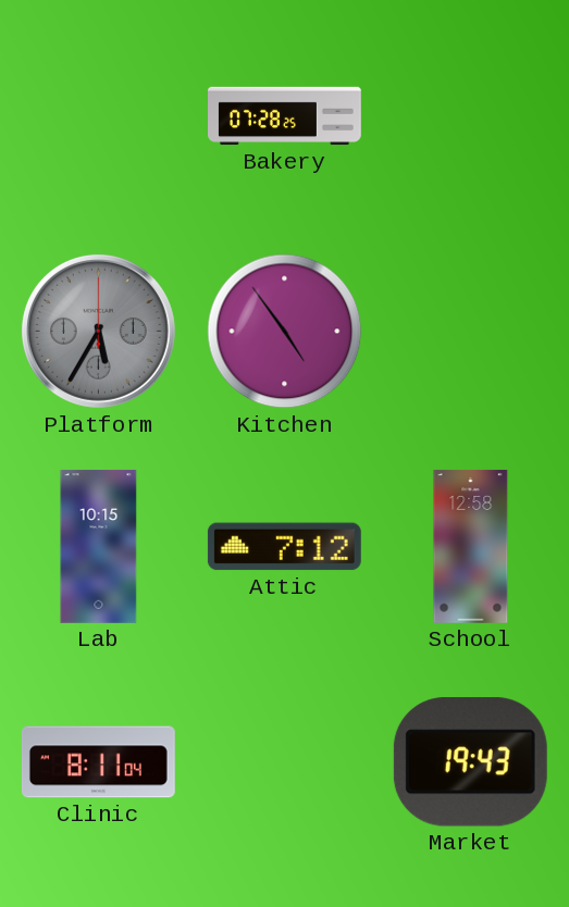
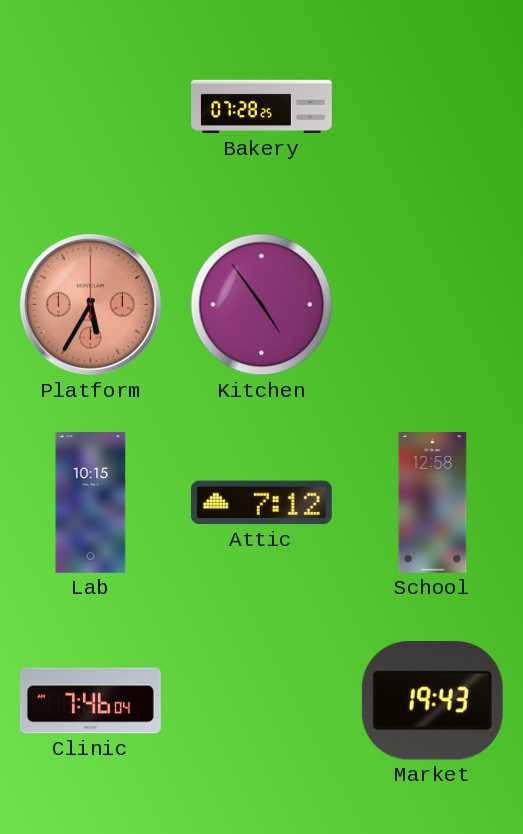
Platform dial: grey -> salmon
Clinic: 8:11 -> 7:46
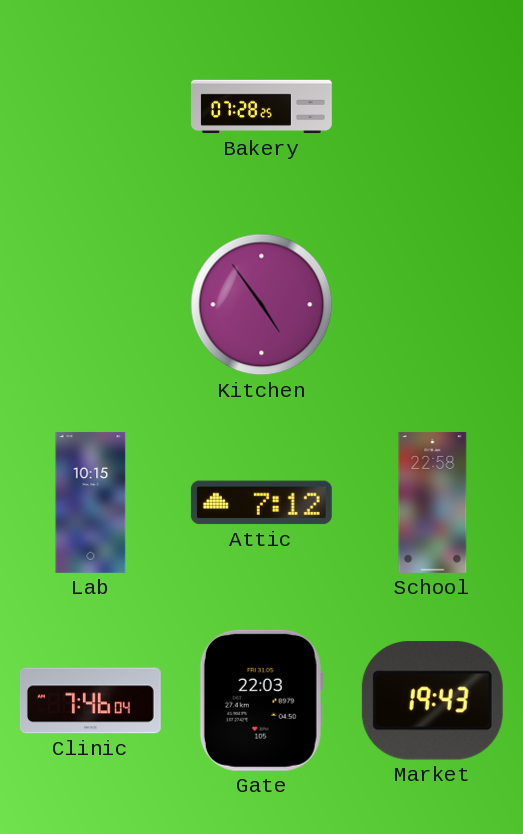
Platform: 5:35 -> none
School: 12:58 -> 22:58
Gate: none -> 22:03
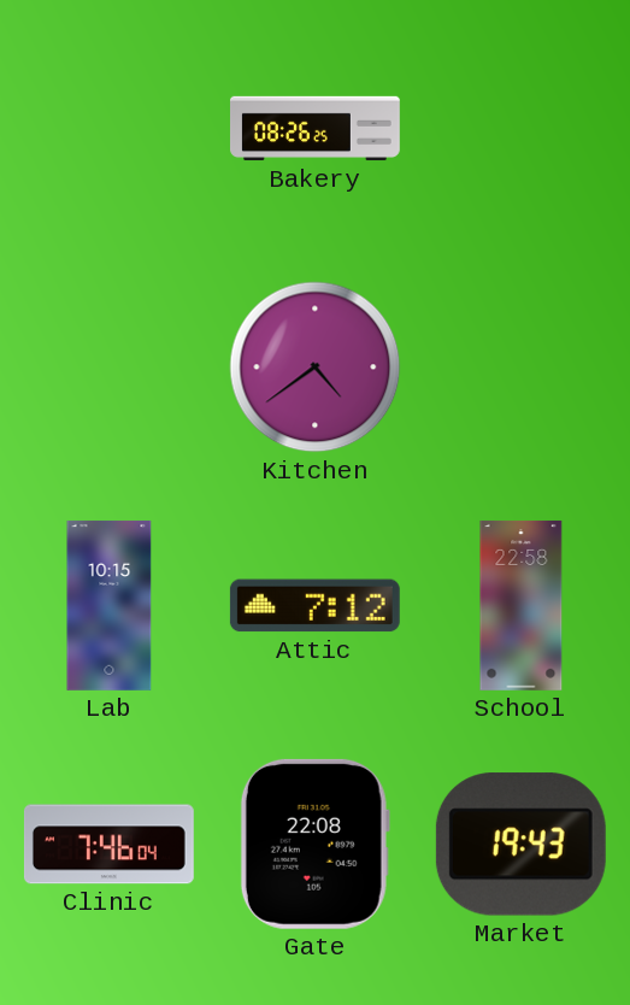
Bakery: 07:28 -> 08:26
Kitchen: 4:54 -> 4:39
Gate: 22:03 -> 22:08
